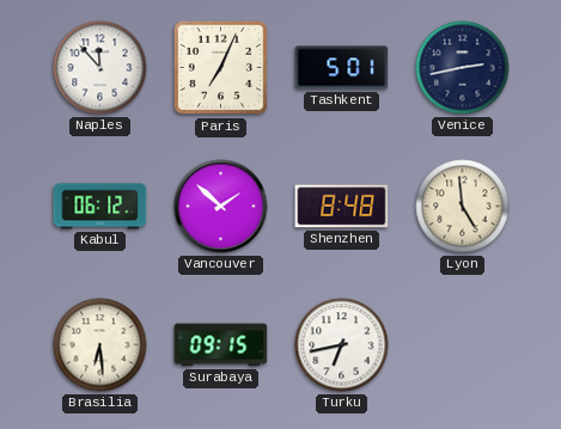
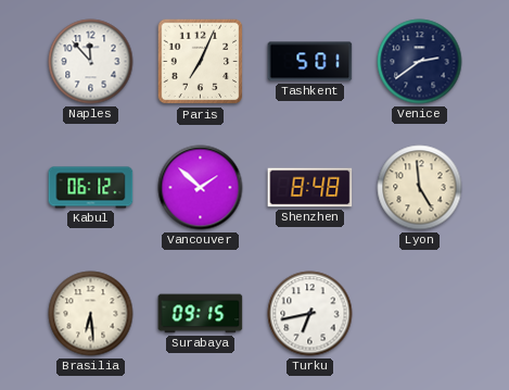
Venice: 2:43 -> 2:39
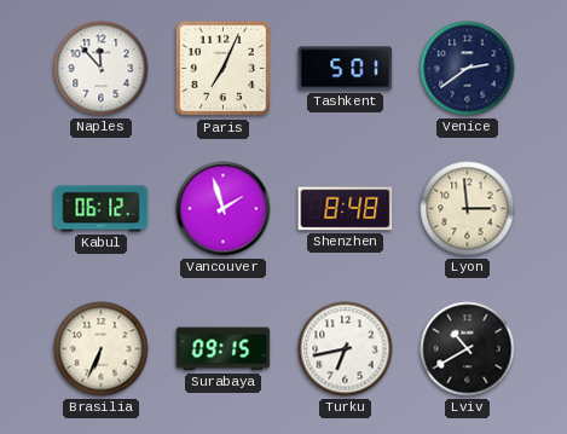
Vancouver: 1:52 -> 1:57
Lyon: 4:59 -> 2:59
Brasilia: 6:29 -> 6:34
Lviv: none -> 10:40
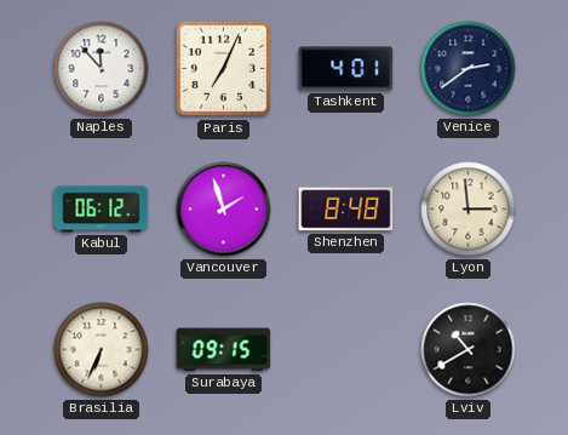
Tashkent: 5:01 -> 4:01
Turku: 6:43 -> none
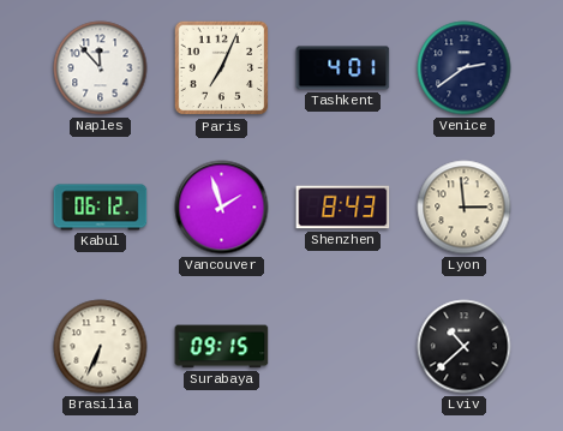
Shenzhen: 8:48 -> 8:43
Lviv: 10:40 -> 10:38
